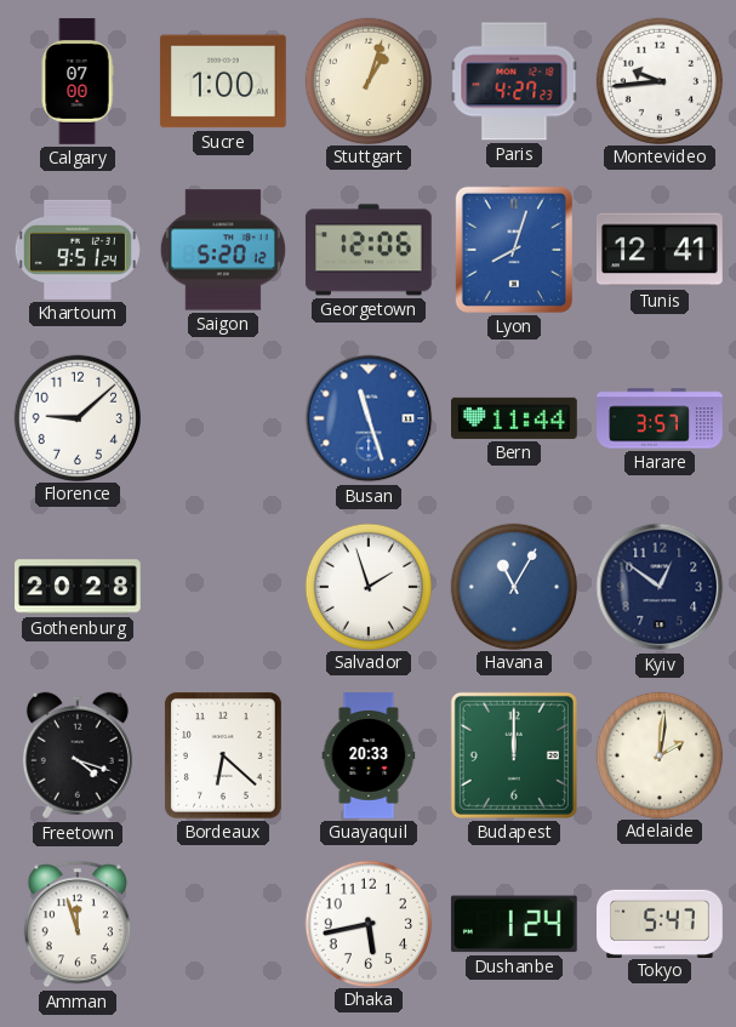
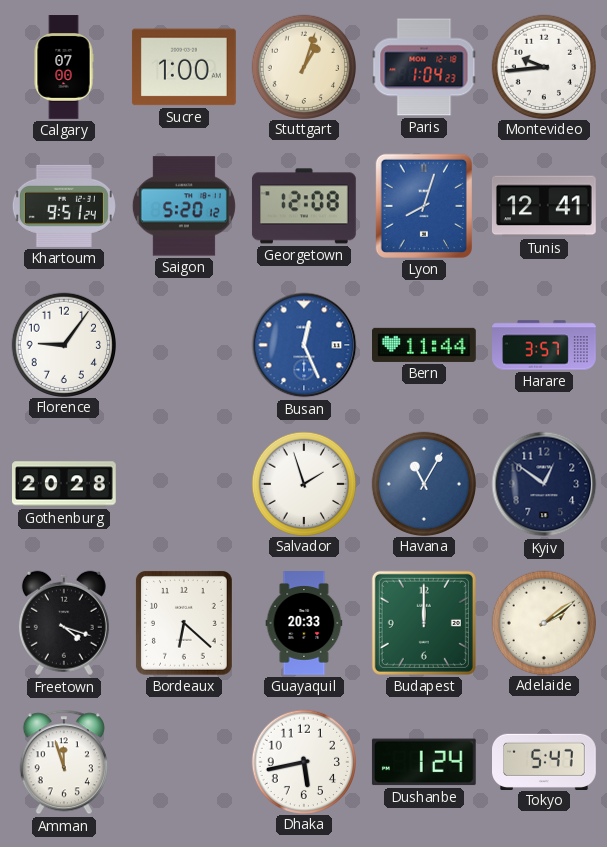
Paris: 4:27 -> 1:04
Georgetown: 12:06 -> 12:08
Florence: 9:08 -> 9:06
Busan: 11:27 -> 12:26
Adelaide: 2:01 -> 2:09
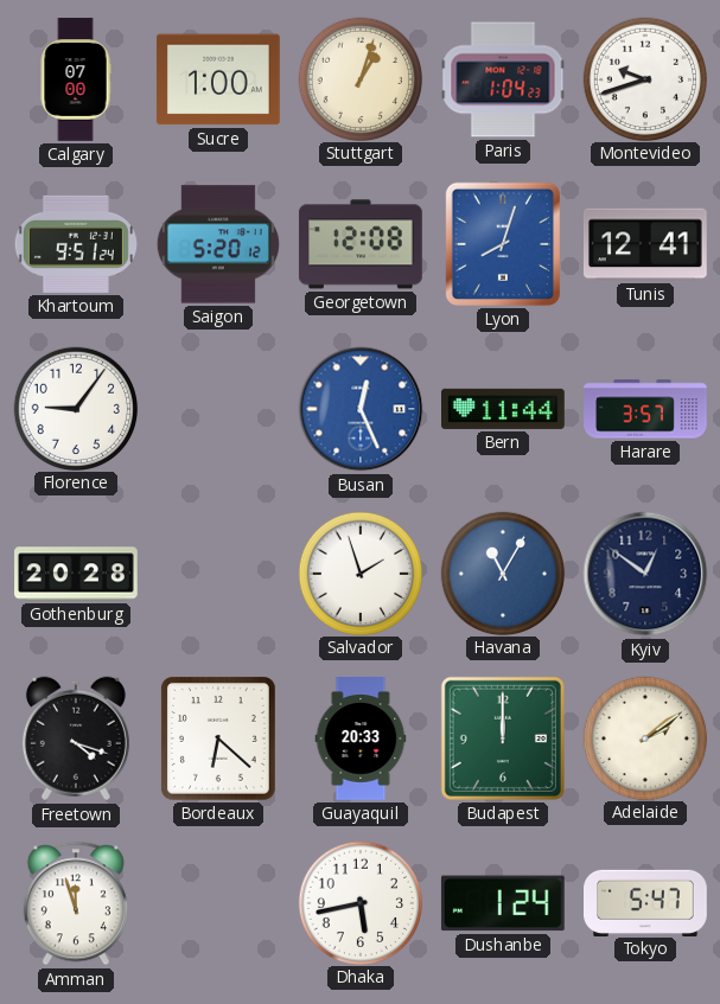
Montevideo: 9:44 -> 9:42
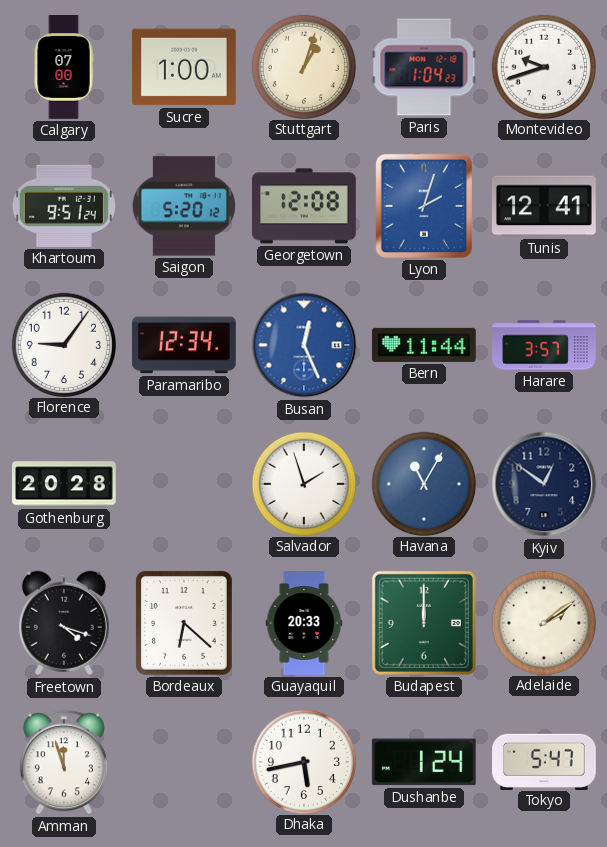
Lyon: 8:03 -> 2:03
Paramaribo: none -> 12:34
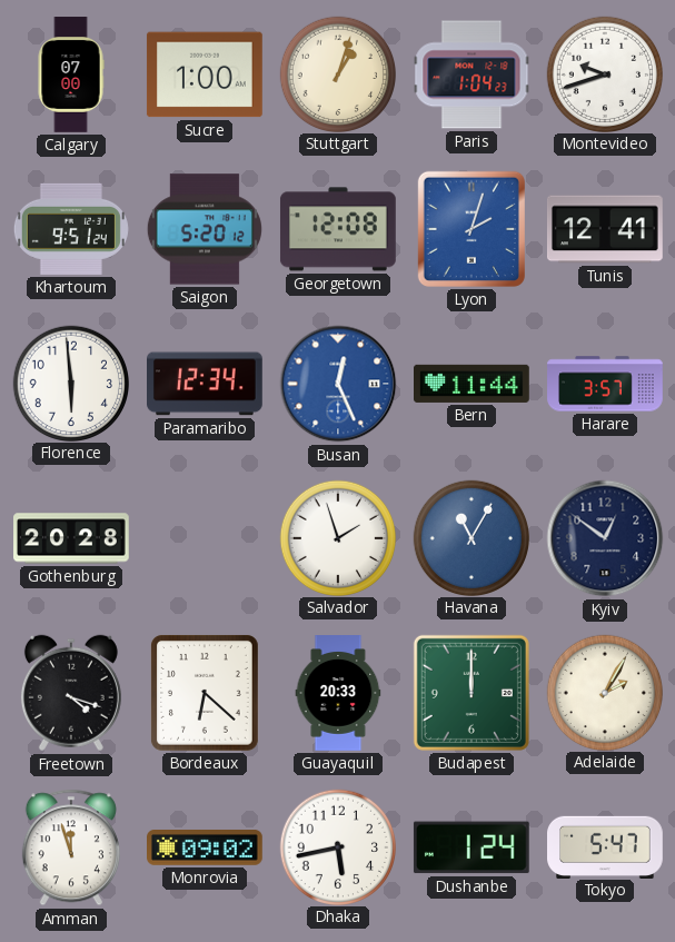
Florence: 9:06 -> 5:59
Adelaide: 2:09 -> 2:05
Monrovia: none -> 09:02
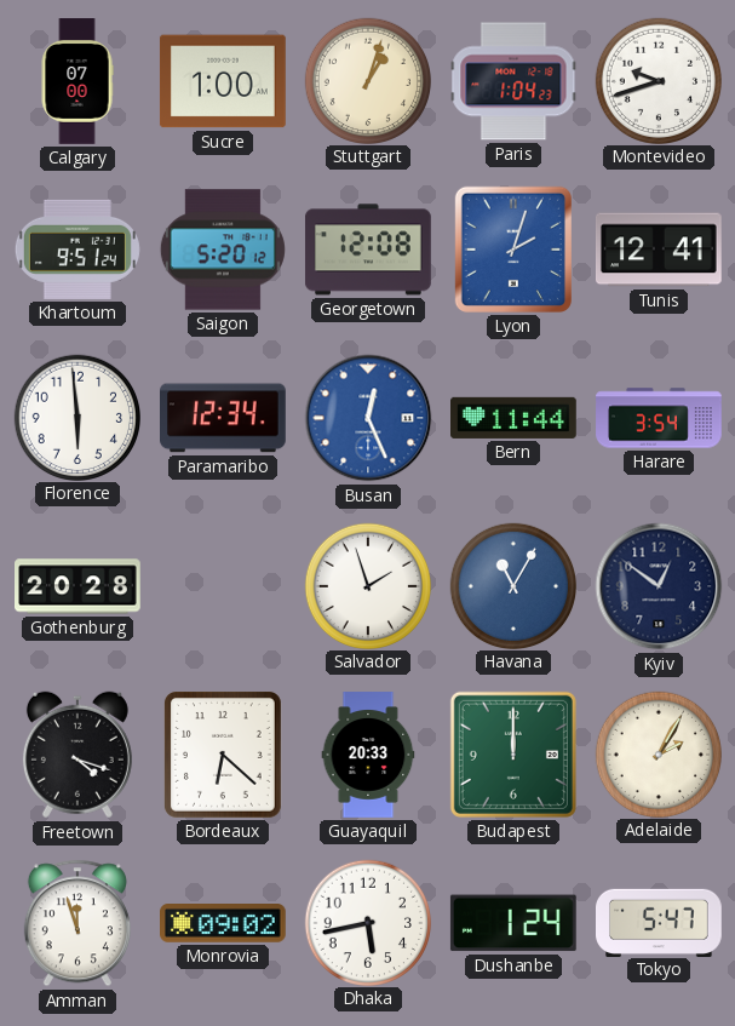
Harare: 3:57 -> 3:54
